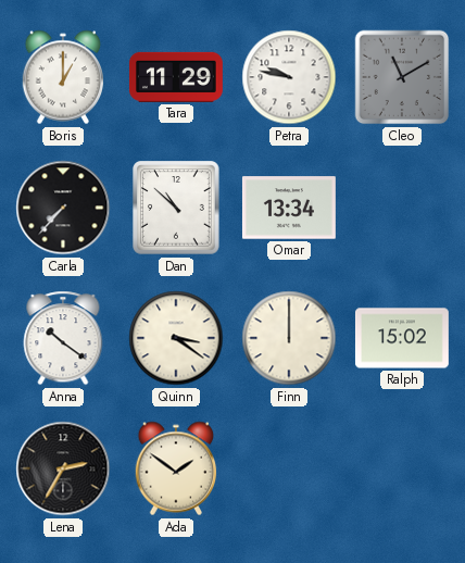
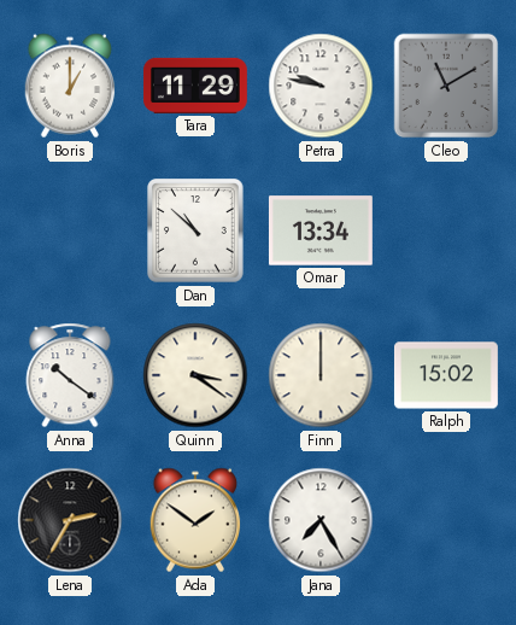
Carla: 7:37 -> none
Jana: none -> 7:25
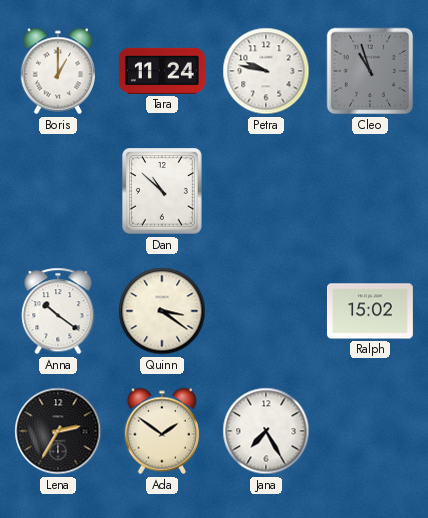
Tara: 11:29 -> 11:24
Cleo: 11:10 -> 10:57
Omar: 13:34 -> none
Finn: 12:00 -> none
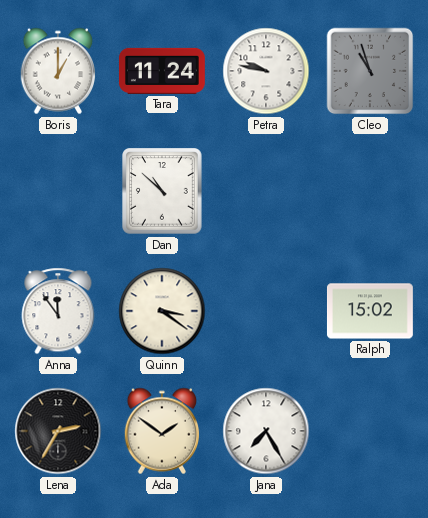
Anna: 10:21 -> 11:54
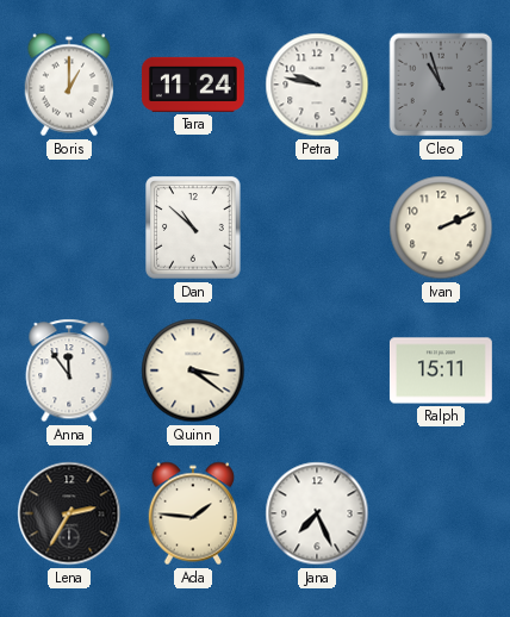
Ivan: none -> 2:11
Ralph: 15:02 -> 15:11
Ada: 1:51 -> 1:46
Jana: 7:25 -> 7:26
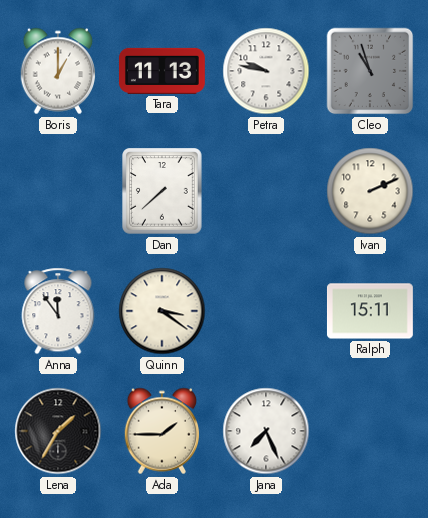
Tara: 11:24 -> 11:13
Dan: 10:52 -> 7:38
Lena: 2:35 -> 1:35
Ada: 1:46 -> 1:45
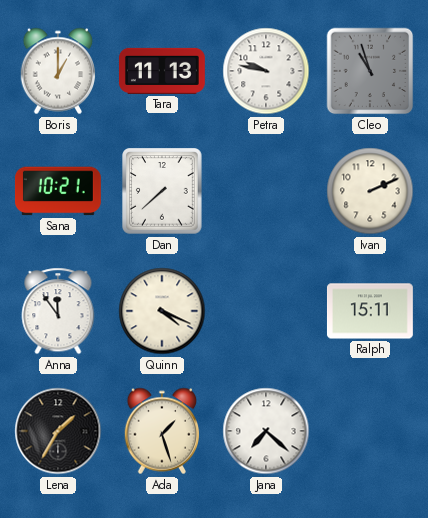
Sana: none -> 10:21
Quinn: 3:21 -> 4:19
Ada: 1:45 -> 1:27
Jana: 7:26 -> 7:22
